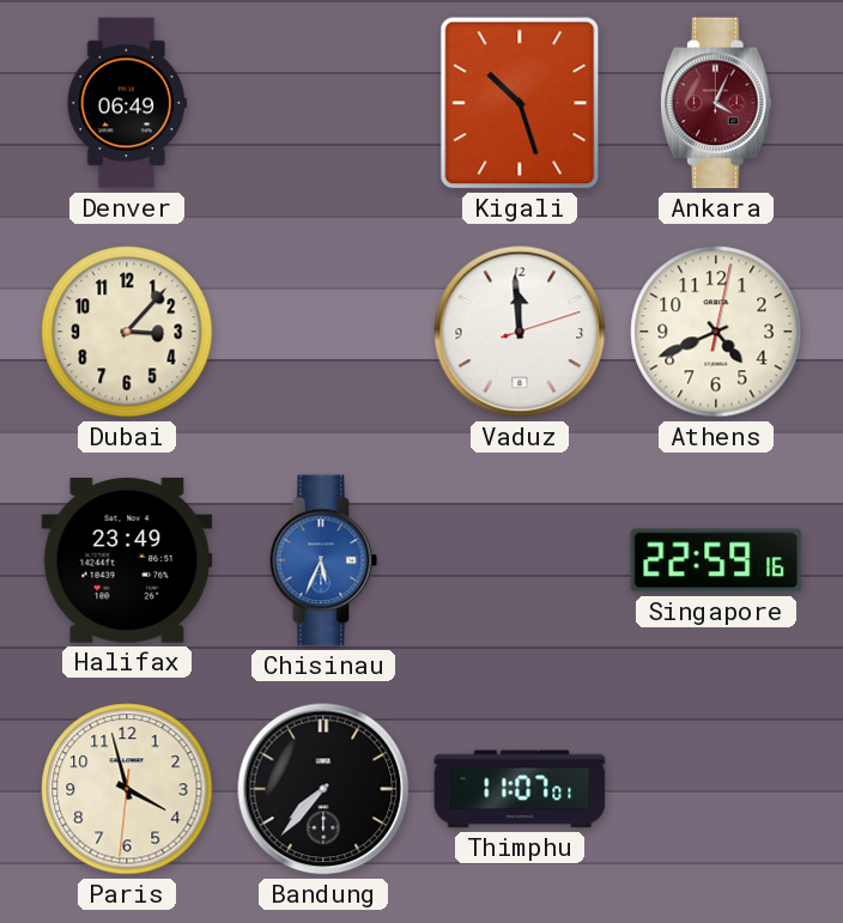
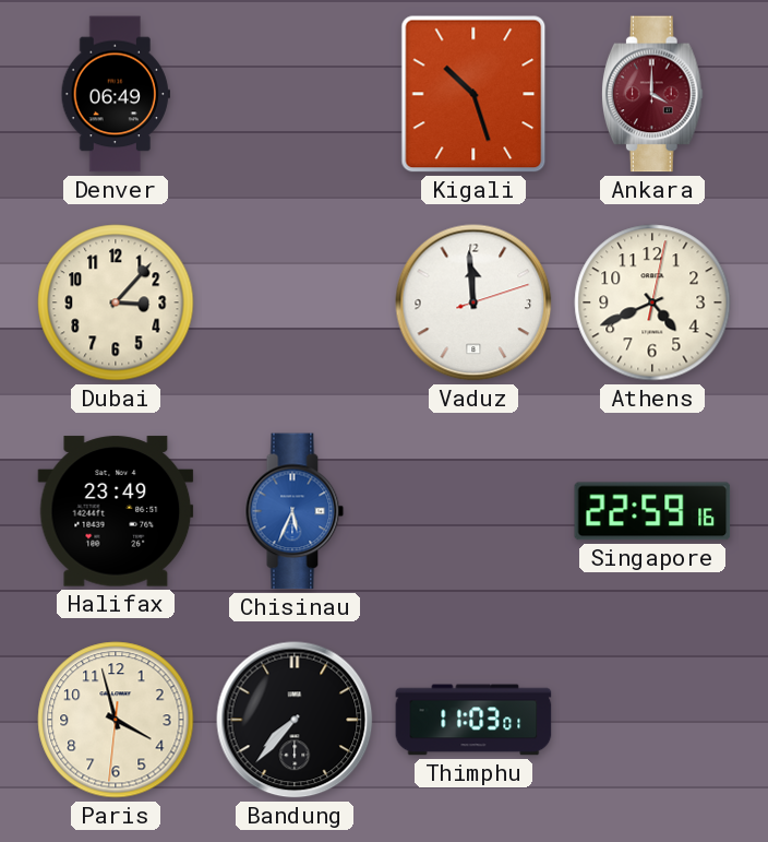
Ankara: 4:04 -> 4:00
Thimphu: 11:07 -> 11:03
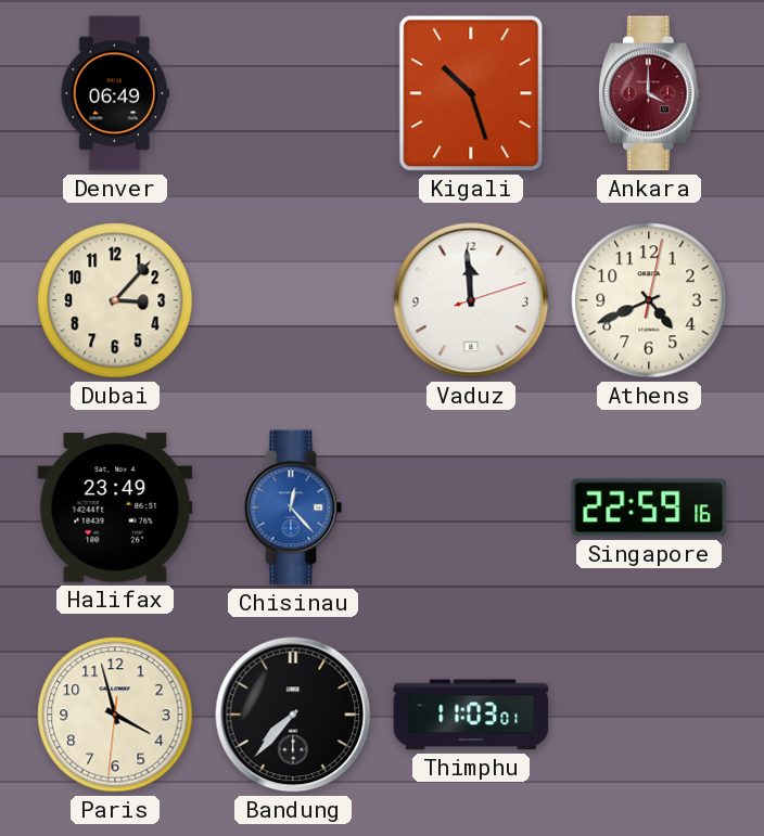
Chisinau: 5:34 -> 12:23
